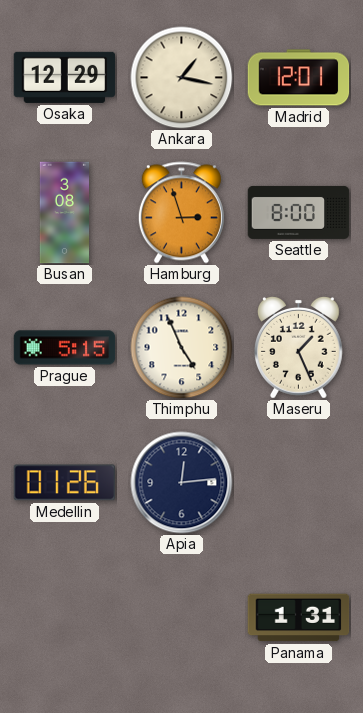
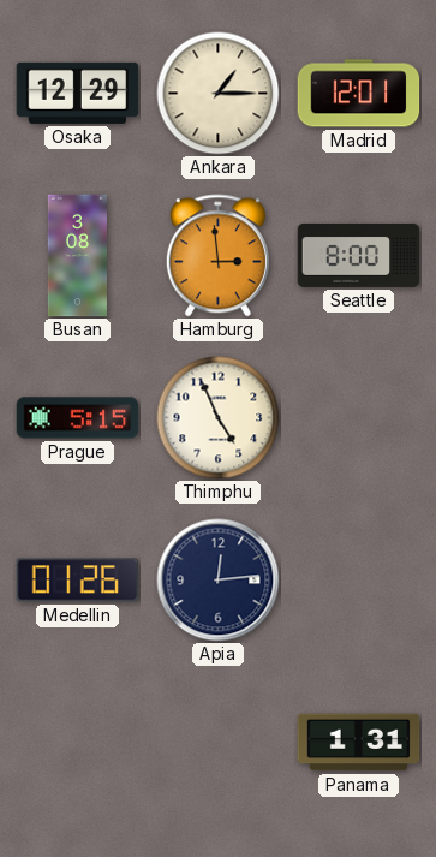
Ankara: 1:17 -> 1:15
Hamburg: 2:57 -> 2:59
Maseru: 1:26 -> none
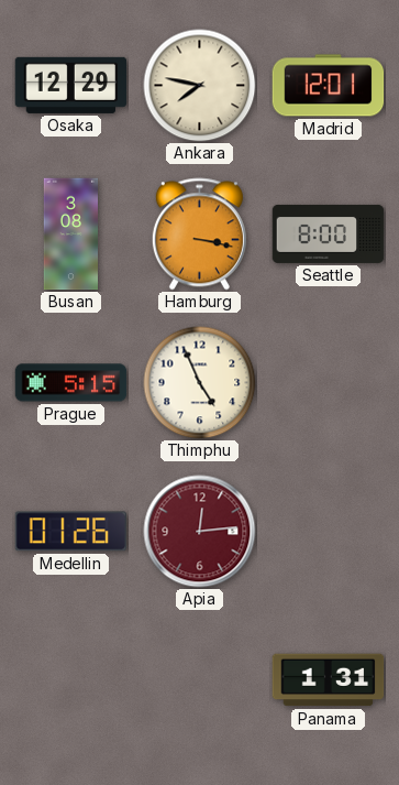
Ankara: 1:15 -> 7:47
Hamburg: 2:59 -> 3:17
Apia dial: navy -> burgundy
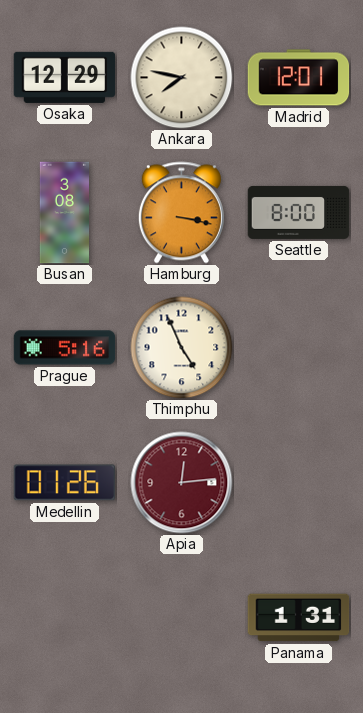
Prague: 5:15 -> 5:16
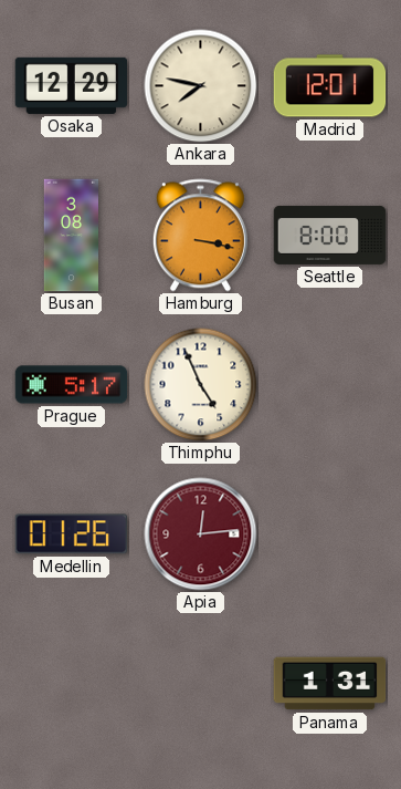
Prague: 5:16 -> 5:17
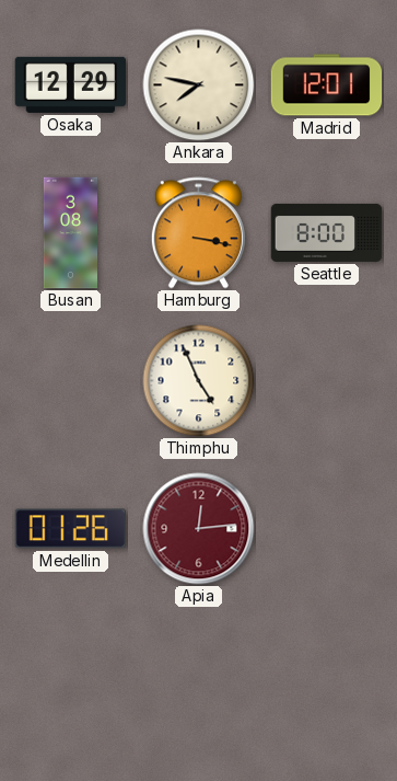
Prague: 5:17 -> none
Panama: 1:31 -> none
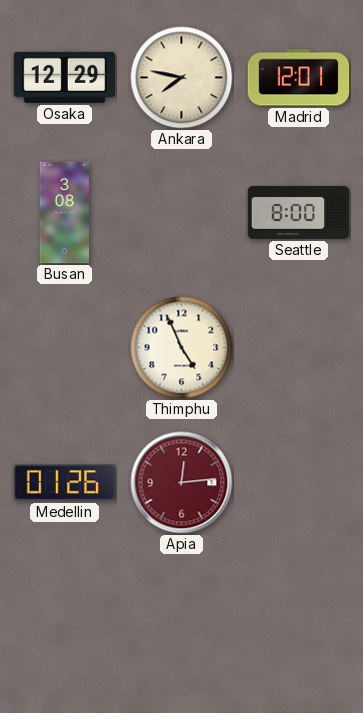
Hamburg: 3:17 -> none
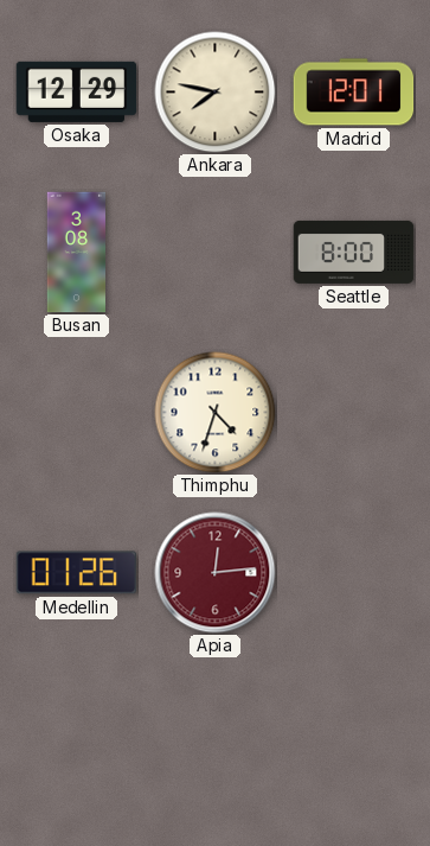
Thimphu: 4:56 -> 4:33
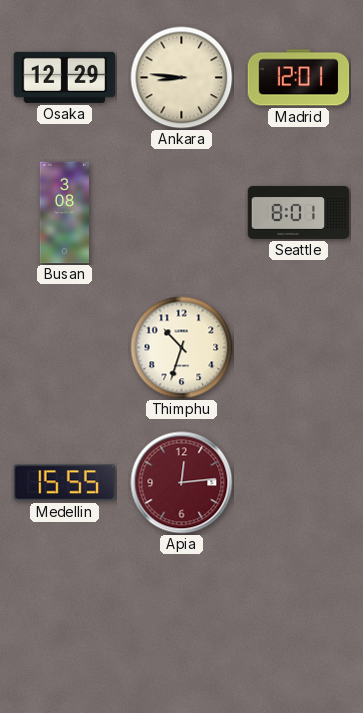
Ankara: 7:47 -> 8:46
Seattle: 8:00 -> 8:01
Thimphu: 4:33 -> 10:33
Medellin: 01:26 -> 15:55
